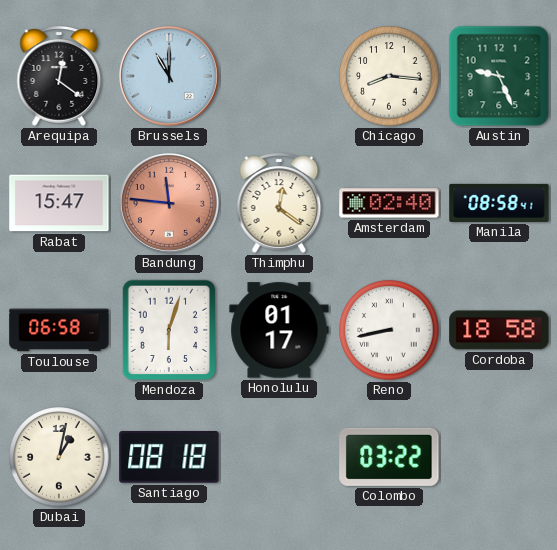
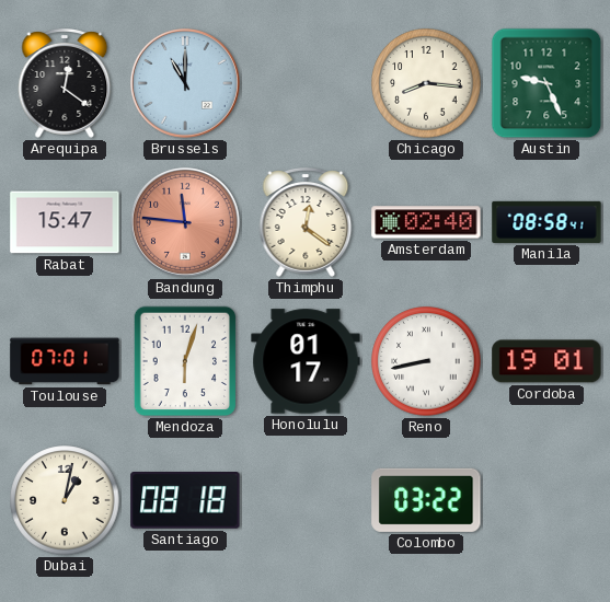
Toulouse: 06:58 -> 07:01
Cordoba: 18:58 -> 19:01
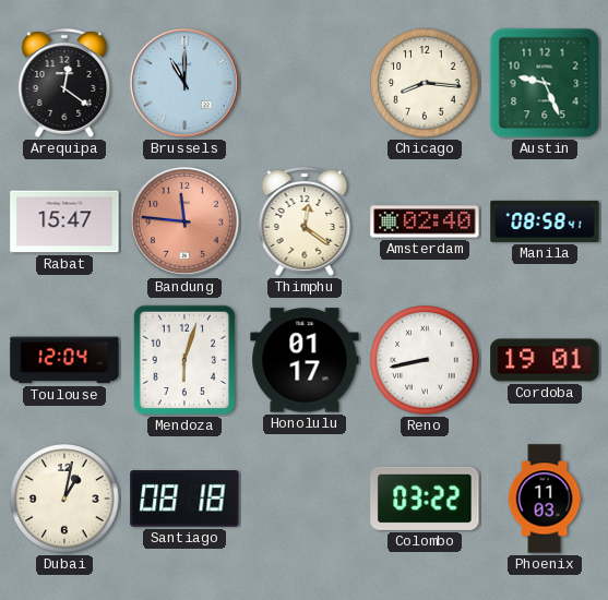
Toulouse: 07:01 -> 12:04
Phoenix: none -> 11:03
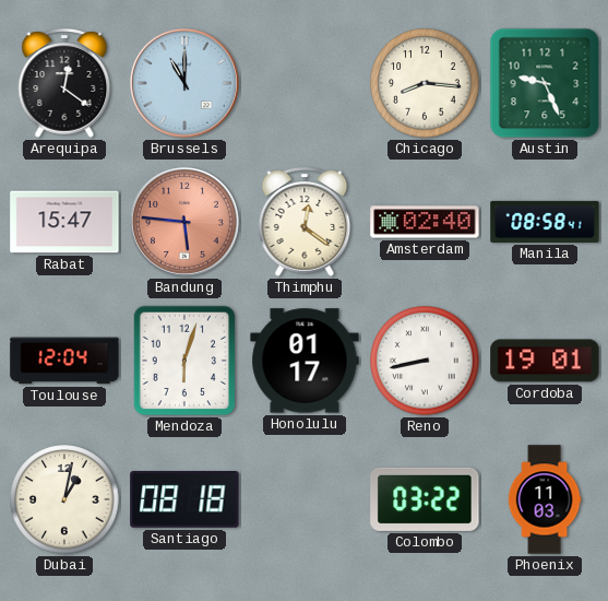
Bandung: 11:46 -> 5:46
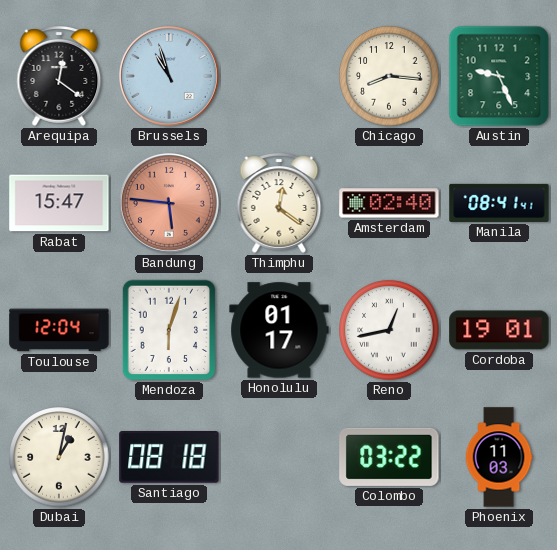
Brussels: 11:00 -> 10:57
Manila: 08:58 -> 08:41
Reno: 8:43 -> 12:43
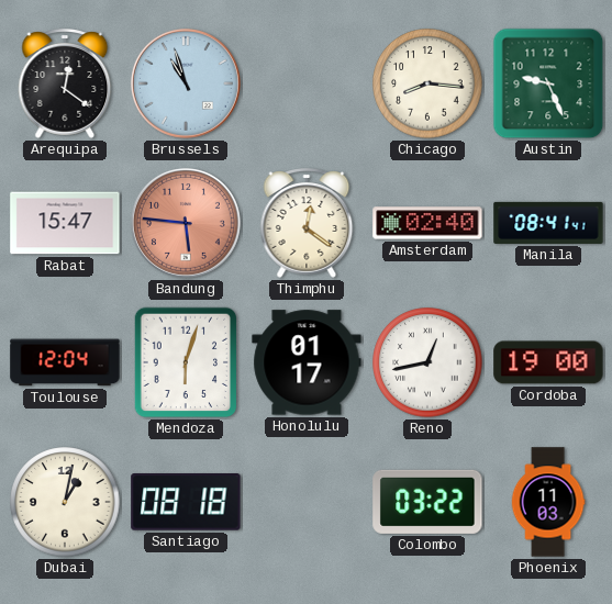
Cordoba: 19:01 -> 19:00
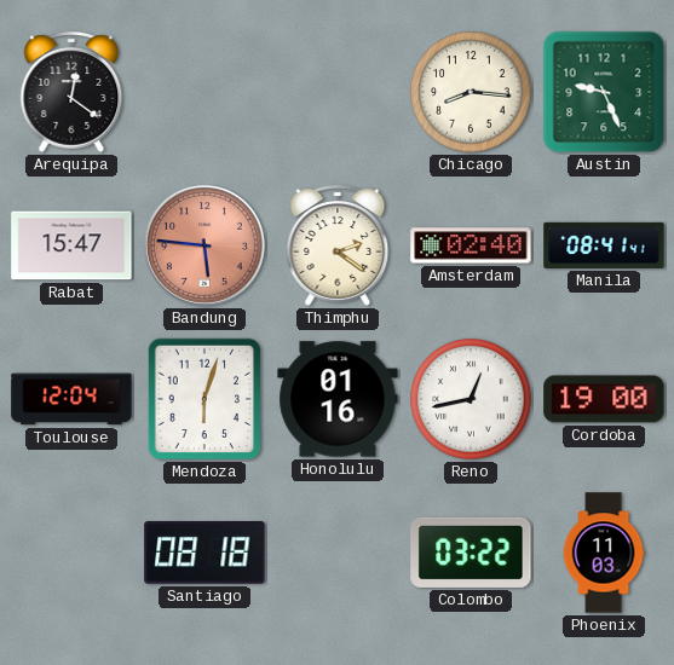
Brussels: 10:57 -> none
Thimphu: 12:21 -> 2:21
Honolulu: 01:17 -> 01:16
Dubai: 1:02 -> none
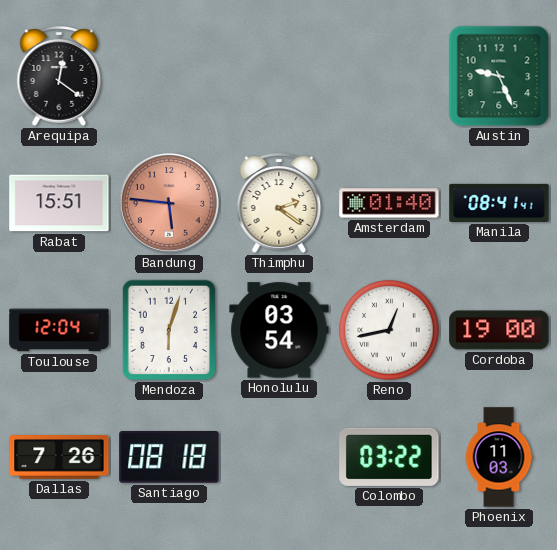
Chicago: 8:16 -> none
Rabat: 15:47 -> 15:51
Amsterdam: 02:40 -> 01:40
Honolulu: 01:16 -> 03:54
Dallas: none -> 7:26
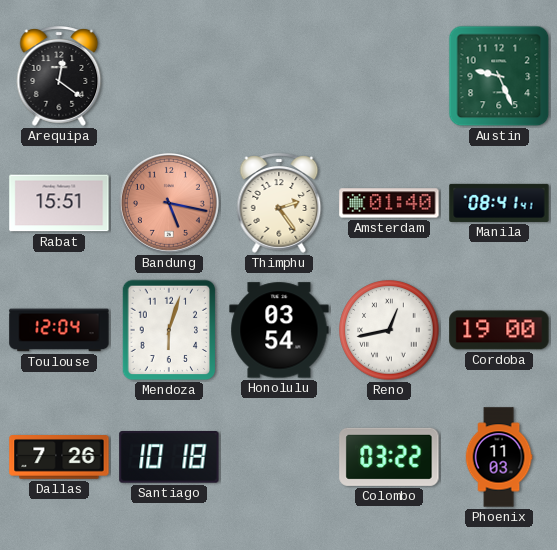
Bandung: 5:46 -> 5:17
Thimphu: 2:21 -> 2:24
Santiago: 08:18 -> 10:18
